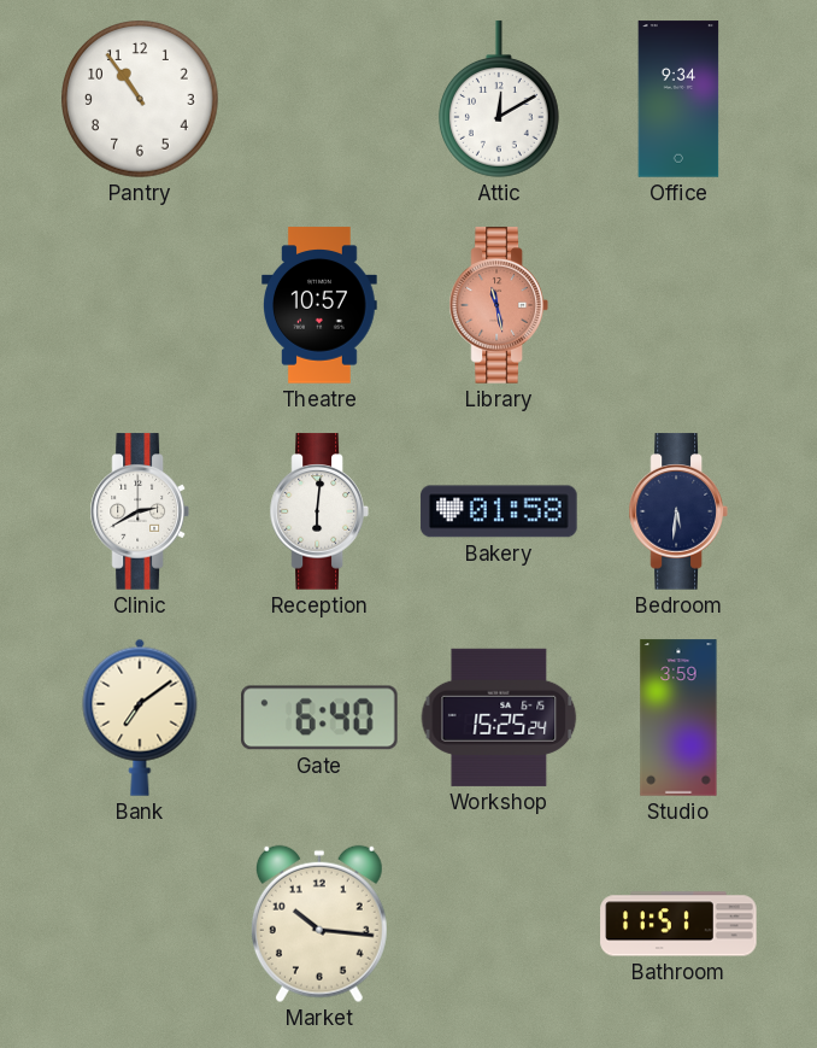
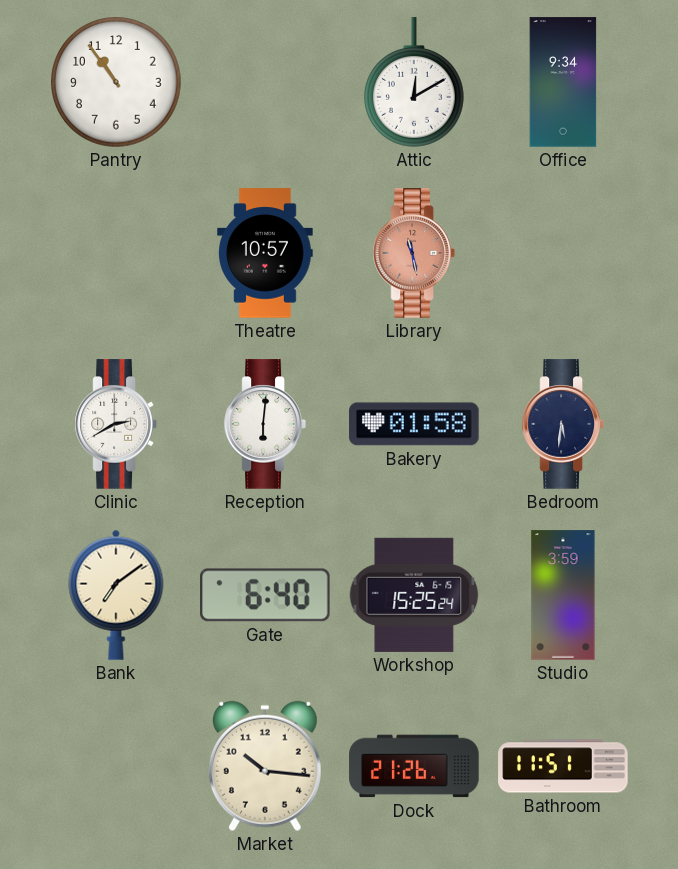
Dock: none -> 21:26
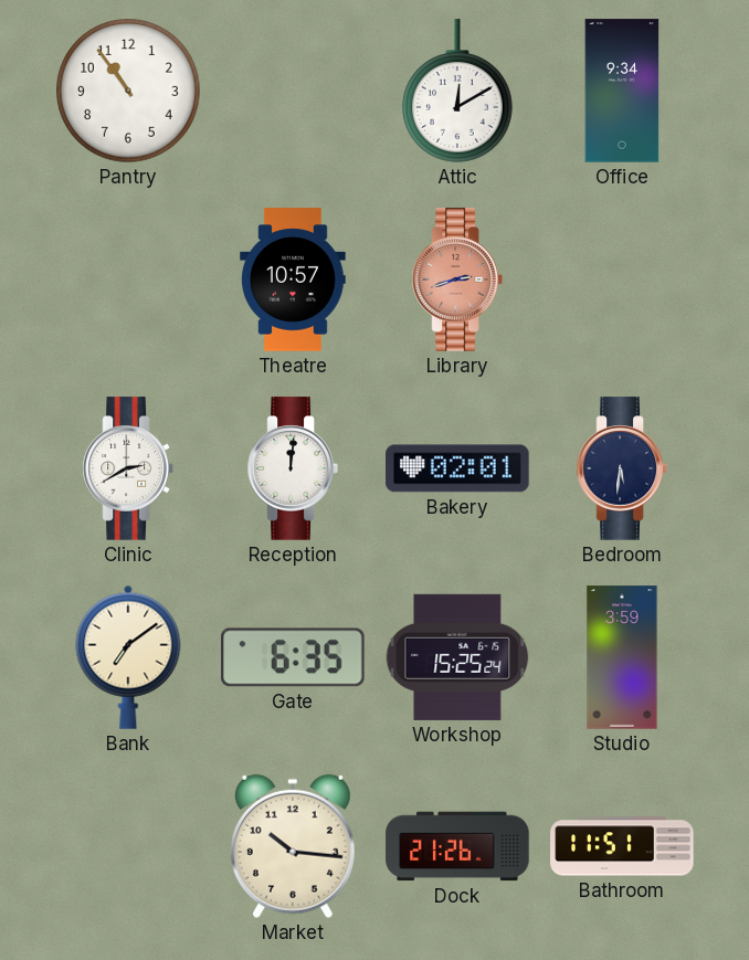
Library: 11:28 -> 2:42
Reception: 6:01 -> 12:01
Bakery: 01:58 -> 02:01
Gate: 6:40 -> 6:35
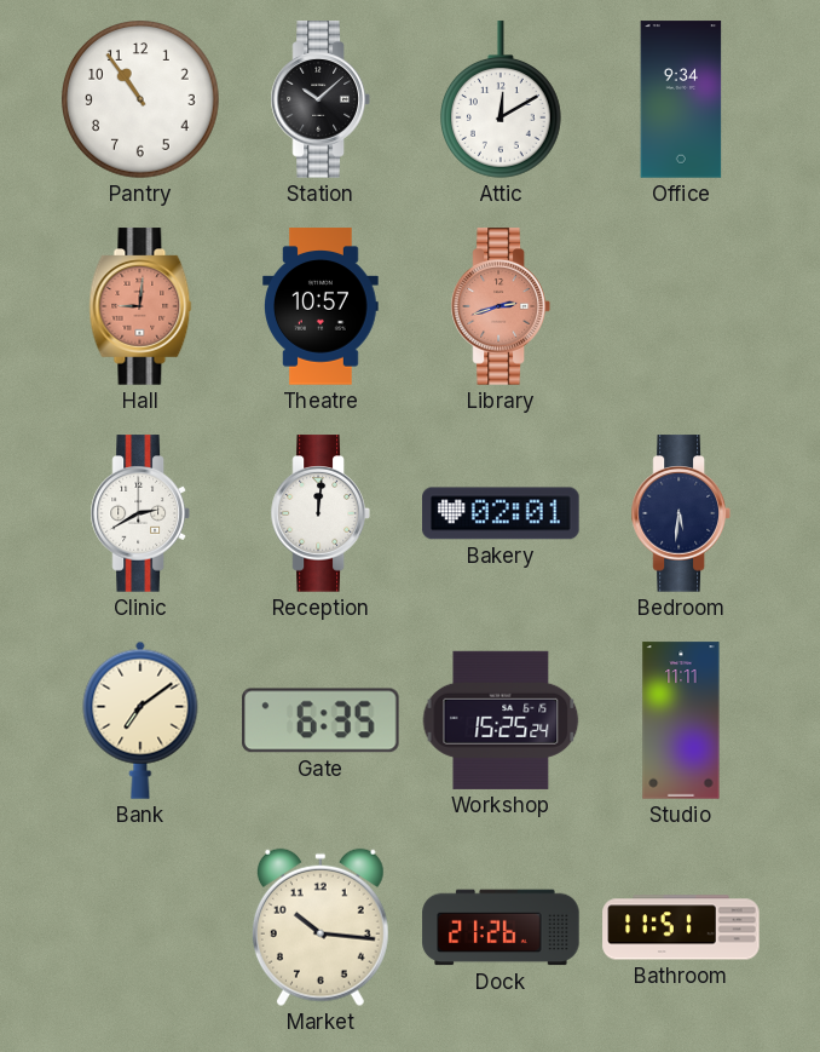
Station: none -> 10:08
Hall: none -> 9:01
Studio: 3:59 -> 11:11
